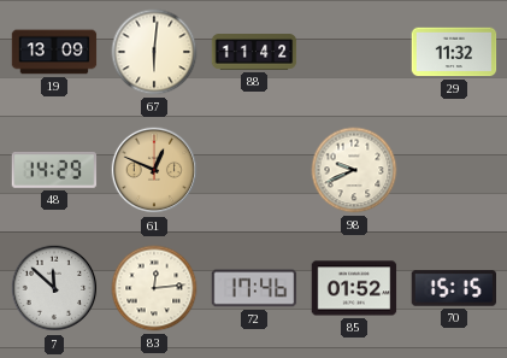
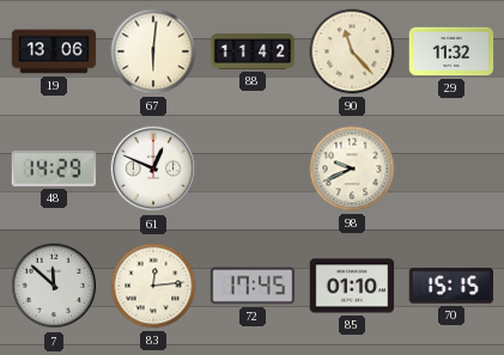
19: 13:09 -> 13:06
90: none -> 11:23
61 dial: champagne -> white
72: 17:46 -> 17:45
85: 01:52 -> 01:10
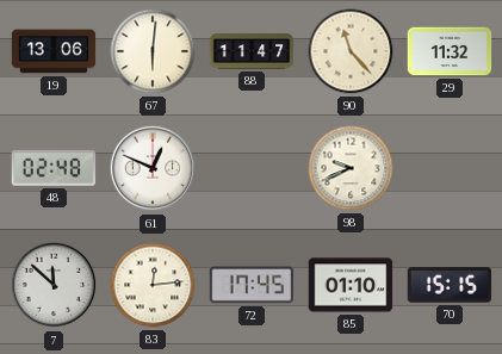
88: 11:42 -> 11:47
48: 14:29 -> 02:48
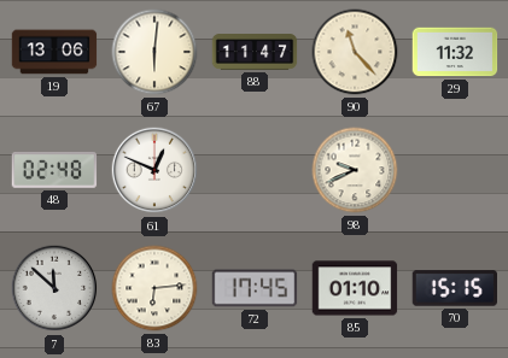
83: 12:14 -> 6:14
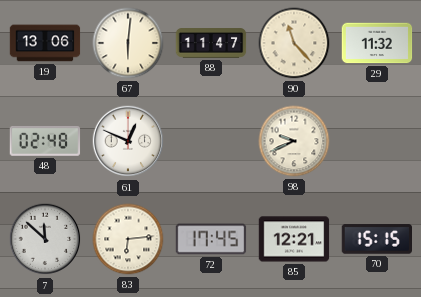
85: 01:10 -> 12:21
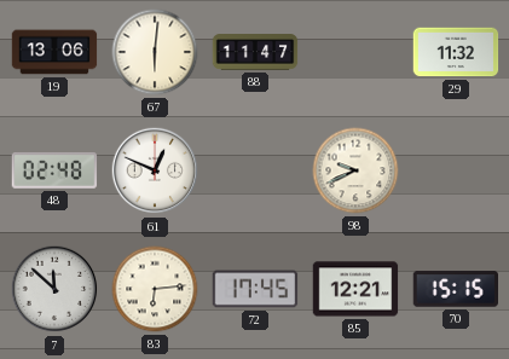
90: 11:23 -> none
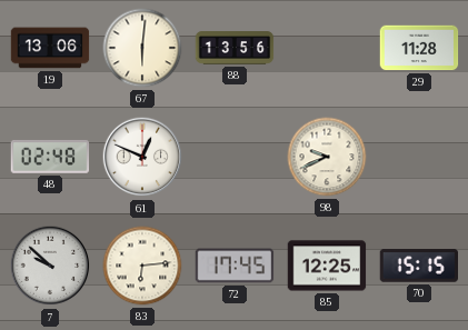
88: 11:47 -> 13:56
29: 11:32 -> 11:28
7: 11:52 -> 9:52
85: 12:21 -> 12:25
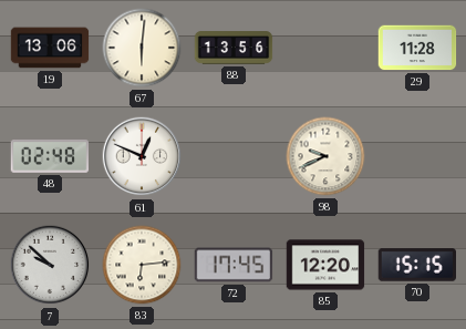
85: 12:25 -> 12:20
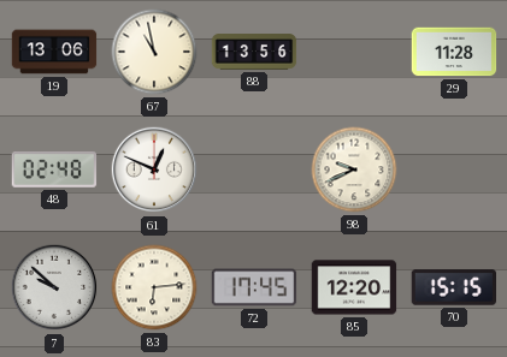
67: 6:01 -> 10:58
